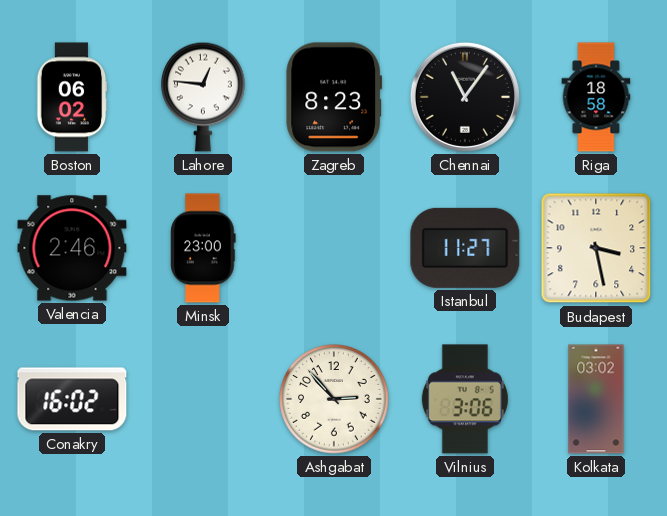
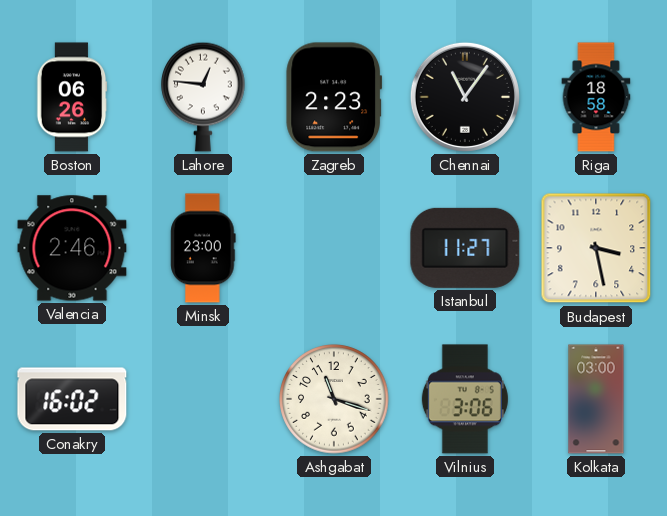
Boston: 06:02 -> 06:26
Zagreb: 8:23 -> 2:23
Ashgabat: 2:53 -> 11:18
Kolkata: 03:02 -> 03:00
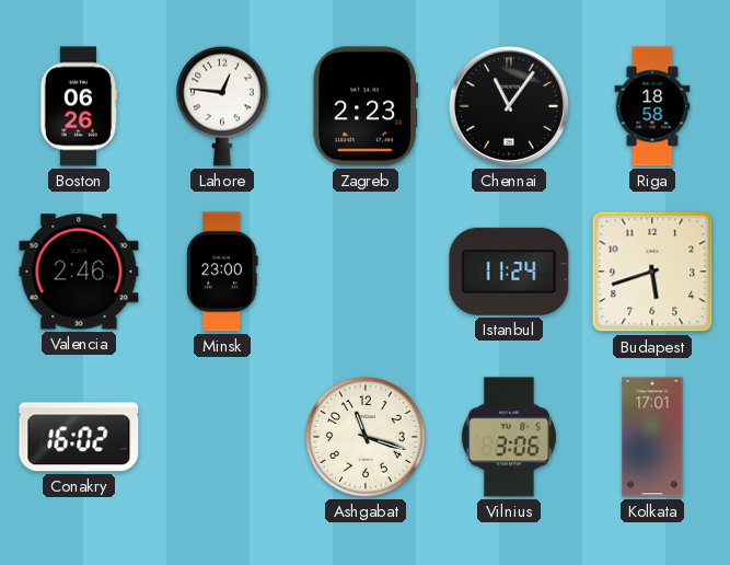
Istanbul: 11:27 -> 11:24
Budapest: 3:28 -> 5:42
Kolkata: 03:00 -> 17:01
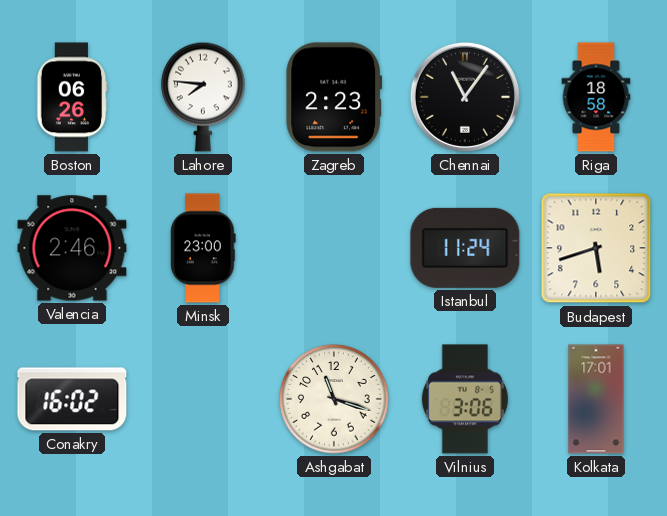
Lahore: 12:46 -> 7:46
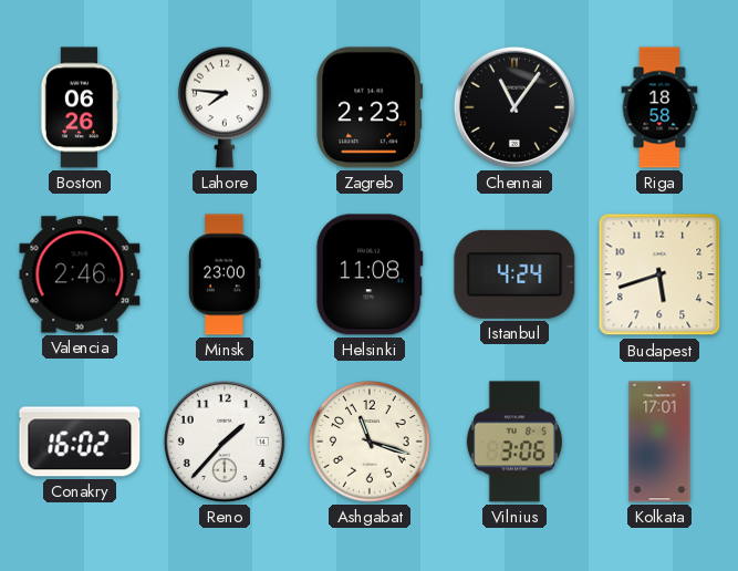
Helsinki: none -> 11:08
Istanbul: 11:24 -> 4:24
Reno: none -> 1:37
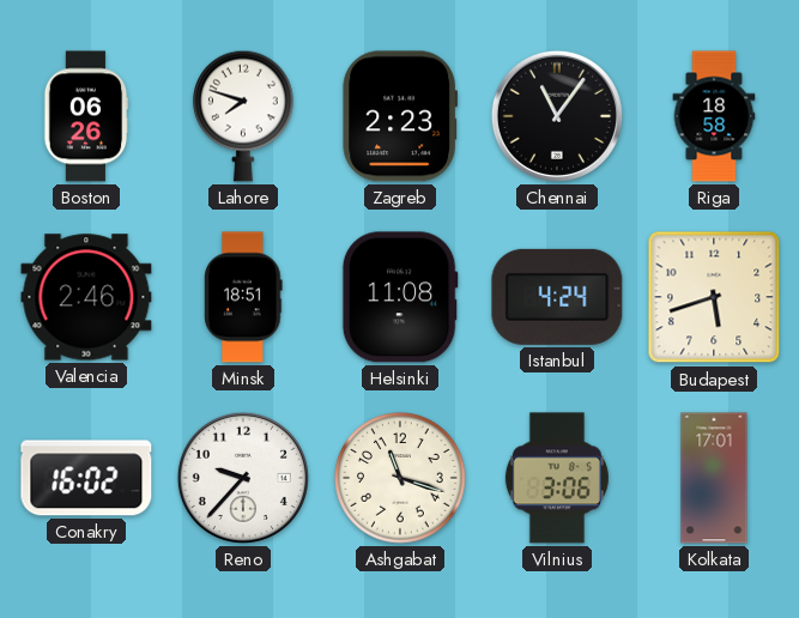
Lahore: 7:46 -> 7:48
Minsk: 23:00 -> 18:51
Reno: 1:37 -> 9:37
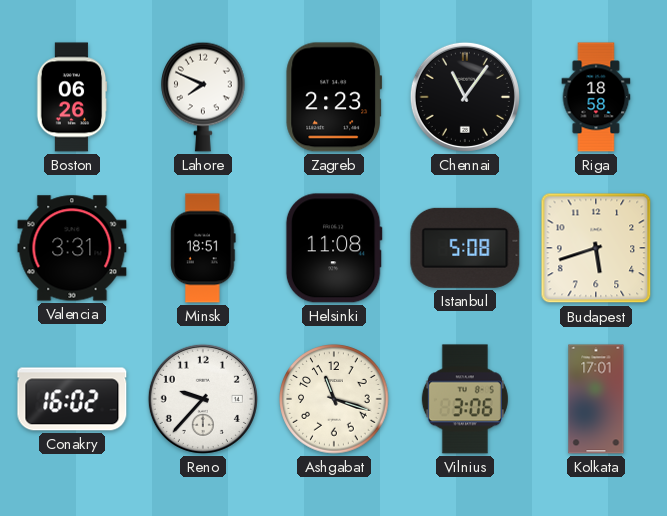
Lahore: 7:48 -> 7:49
Valencia: 2:46 -> 3:31
Istanbul: 4:24 -> 5:08
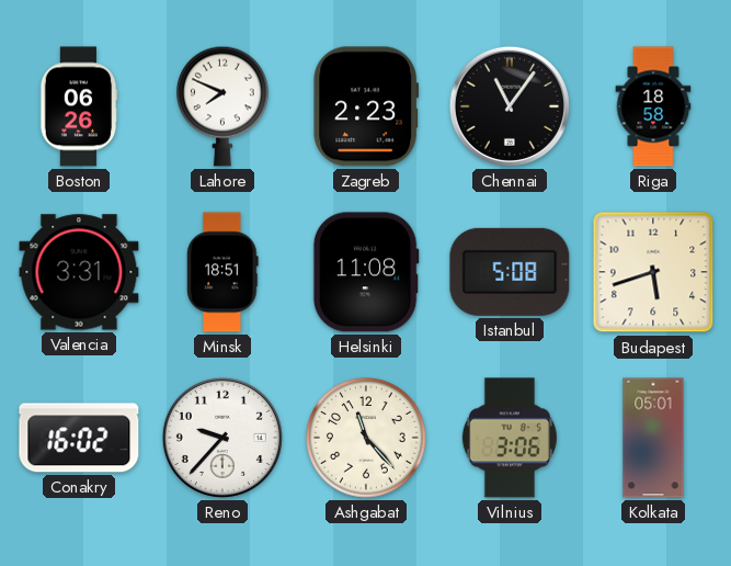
Ashgabat: 11:18 -> 11:23
Kolkata: 17:01 -> 05:01
